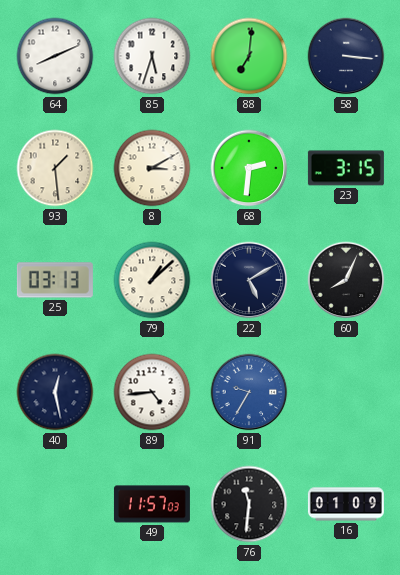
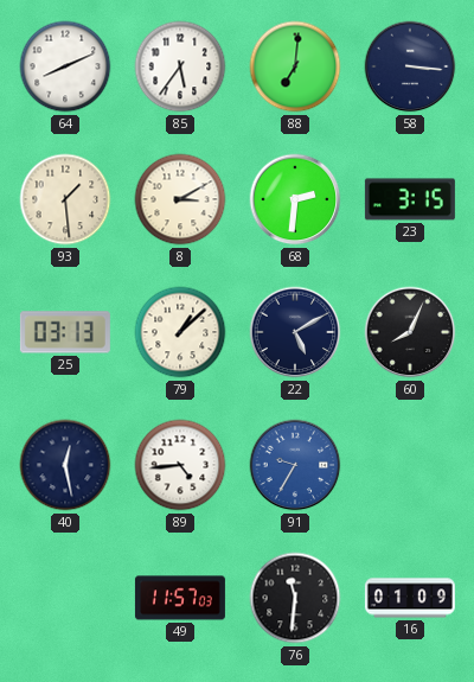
85: 5:33 -> 5:36
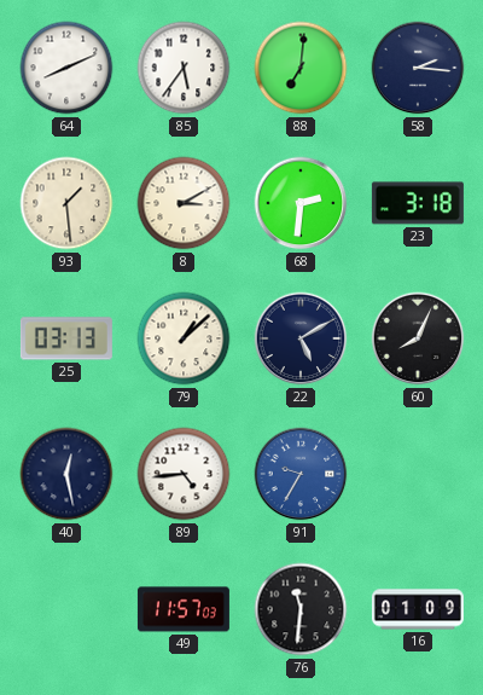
58: 3:16 -> 2:16
23: 3:15 -> 3:18
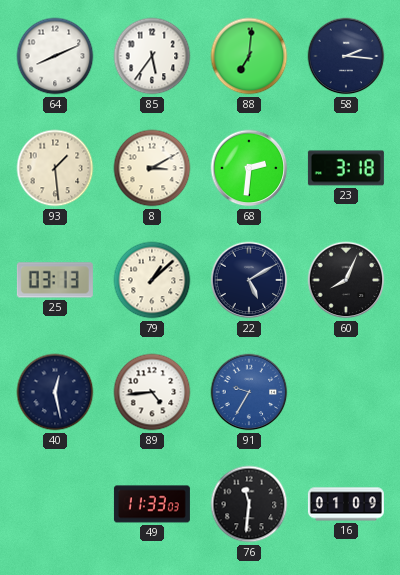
49: 11:57 -> 11:33
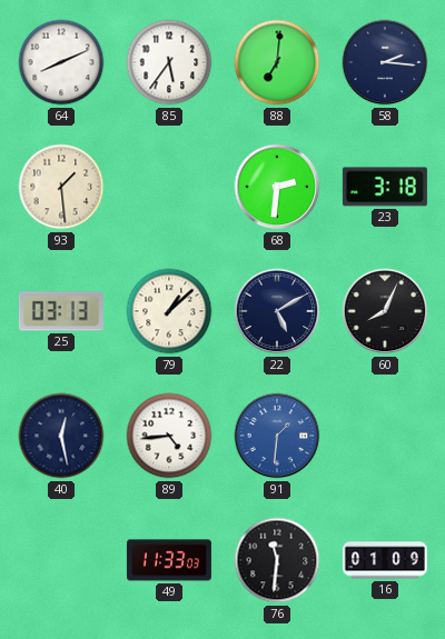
8: 3:10 -> none
91: 9:35 -> 1:31
